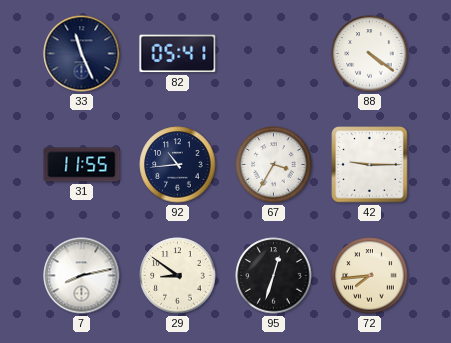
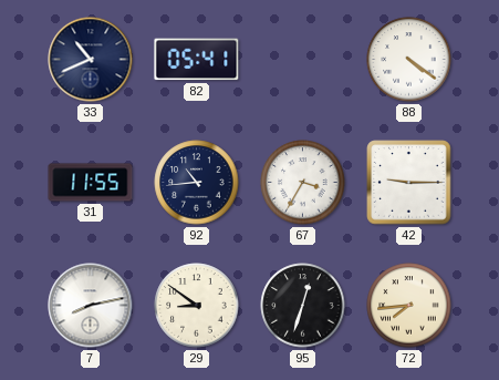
33: 11:26 -> 10:41
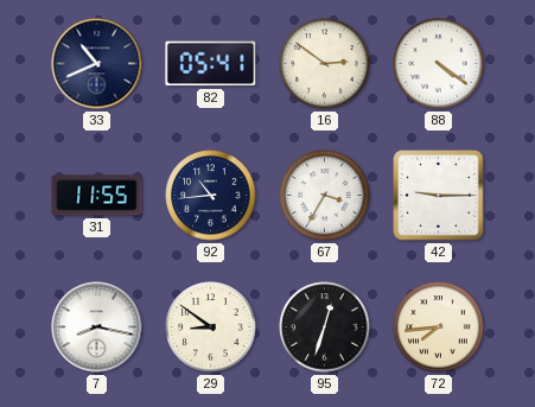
16: none -> 2:51
7: 8:13 -> 8:17
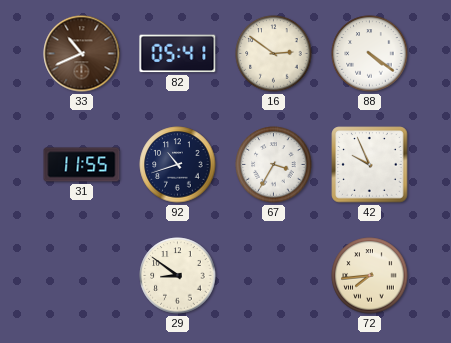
33 dial: navy -> brown
92: 10:44 -> 10:42
42: 9:15 -> 9:56
7: 8:17 -> none
95: 12:33 -> none
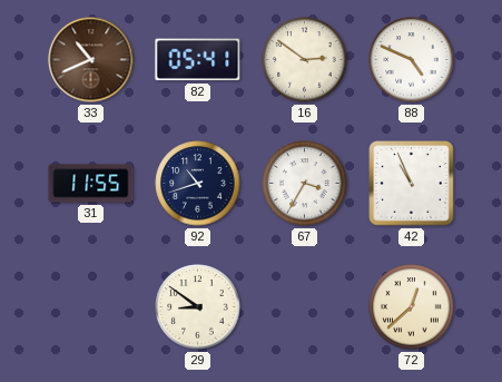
88: 4:21 -> 4:49
42: 9:56 -> 10:56
72: 7:44 -> 12:38
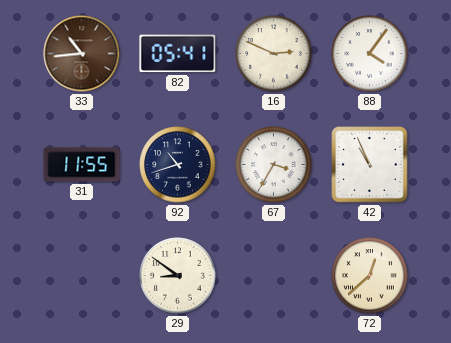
33: 10:41 -> 10:44
16: 2:51 -> 2:49
88: 4:49 -> 4:06
